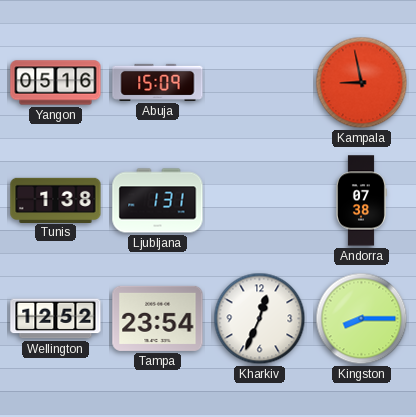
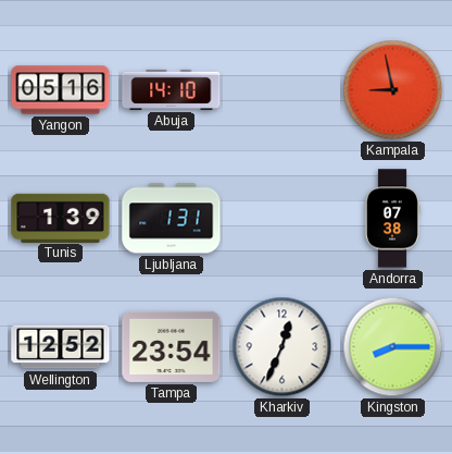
Abuja: 15:09 -> 14:10
Tunis: 1:38 -> 1:39
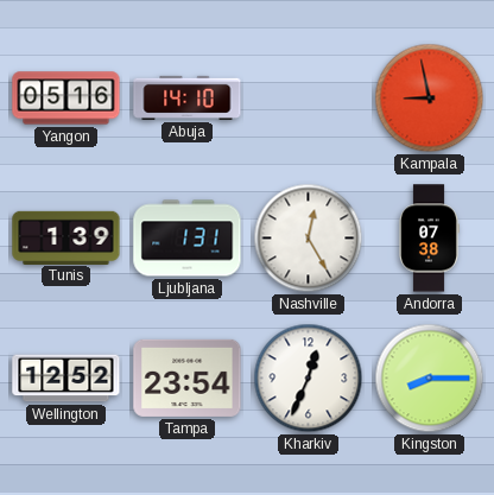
Nashville: none -> 12:25
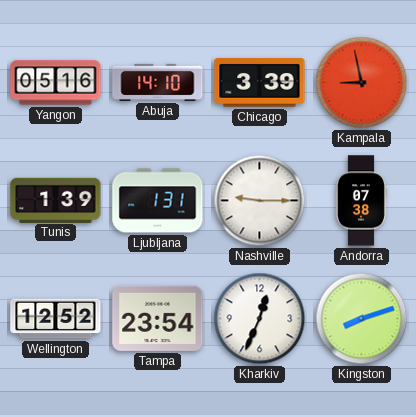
Chicago: none -> 3:39
Nashville: 12:25 -> 9:15
Kingston: 8:15 -> 8:12
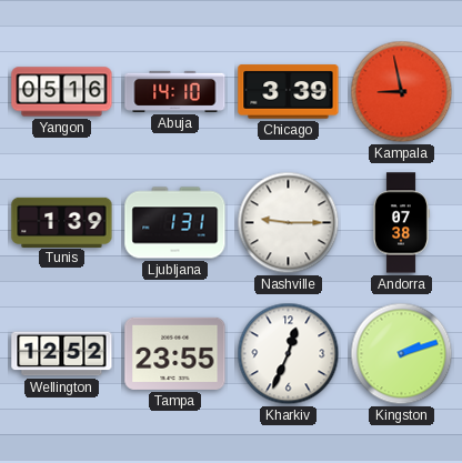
Tampa: 23:54 -> 23:55
Kingston: 8:12 -> 2:12
